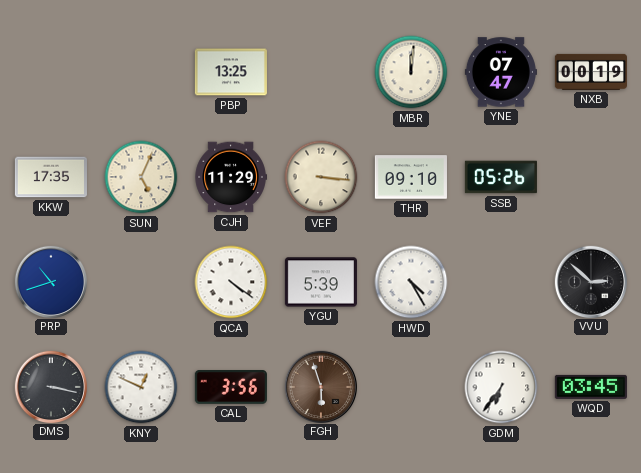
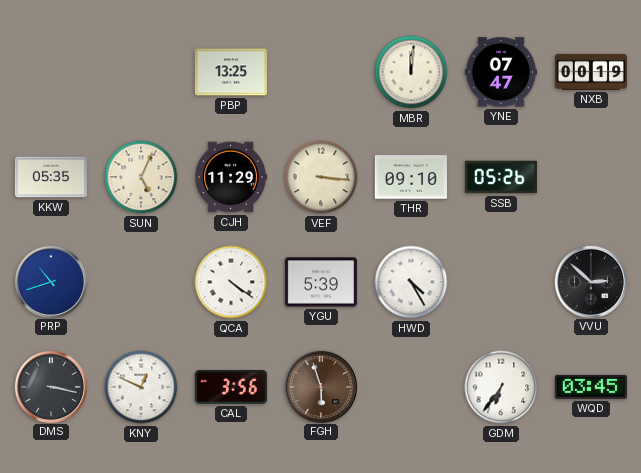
KKW: 17:35 -> 05:35
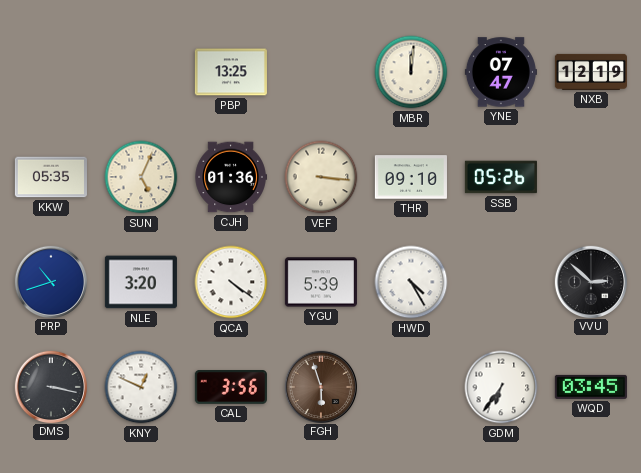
NXB: 00:19 -> 12:19
CJH: 11:29 -> 01:36
NLE: none -> 3:20
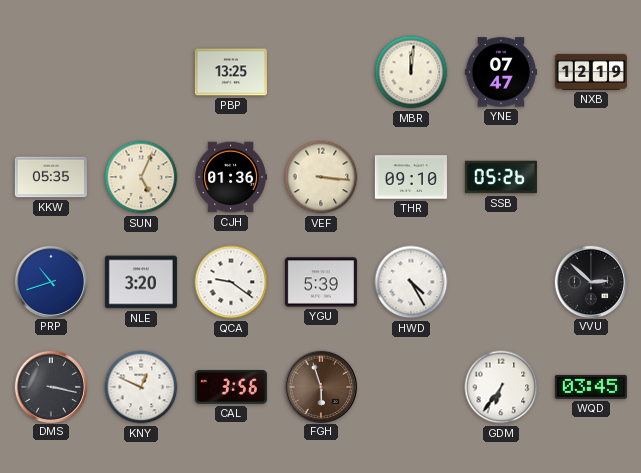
QCA: 4:21 -> 9:21
